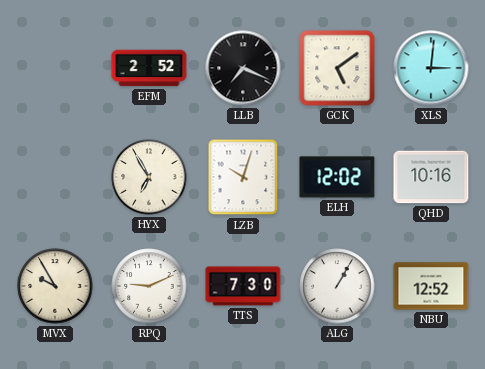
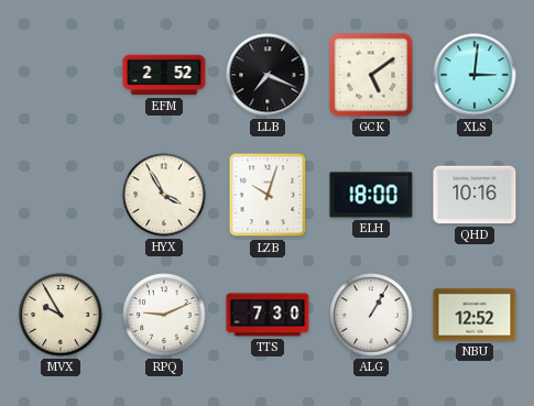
HYX: 6:55 -> 3:55
ELH: 12:02 -> 18:00
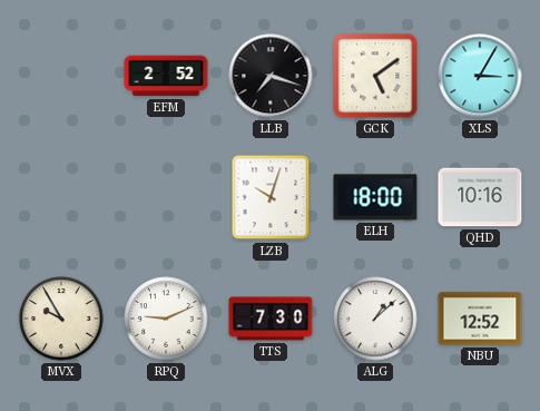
LLB: 7:19 -> 7:18
XLS: 3:01 -> 3:05
HYX: 3:55 -> none
ALG: 1:05 -> 1:08
